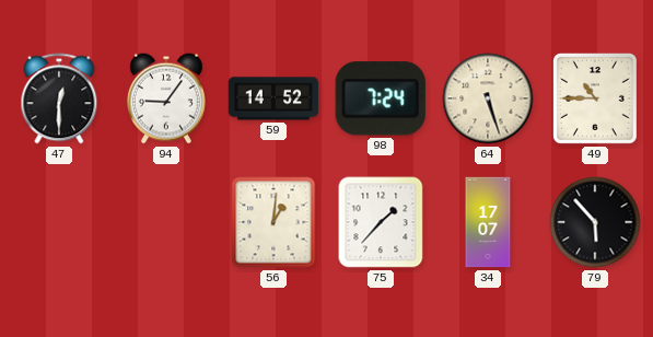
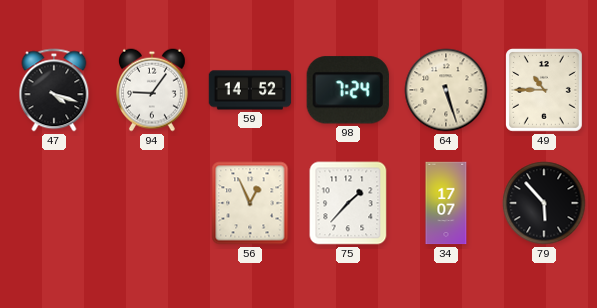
47: 12:30 -> 4:18
56: 1:01 -> 12:56
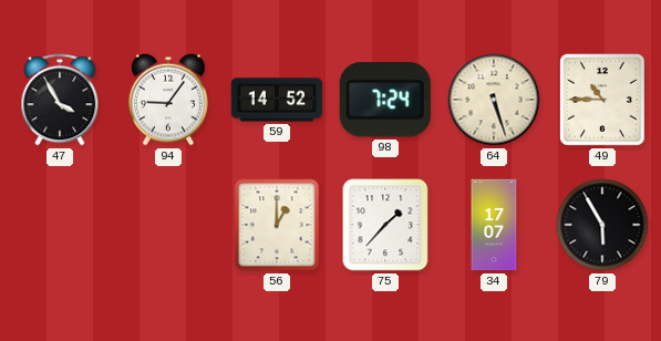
47: 4:18 -> 3:55
56: 12:56 -> 1:00
79: 5:53 -> 5:55
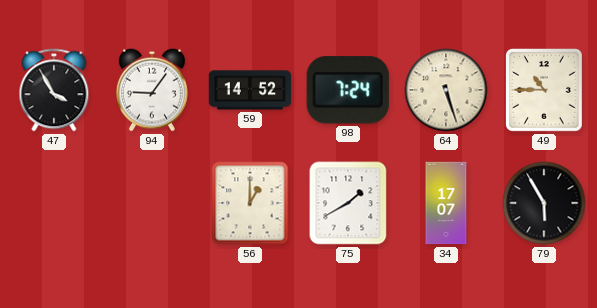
75: 1:37 -> 1:40
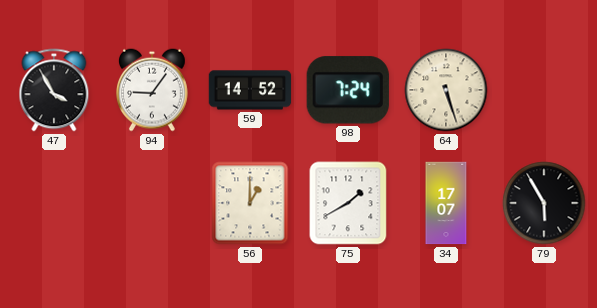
49: 10:45 -> none
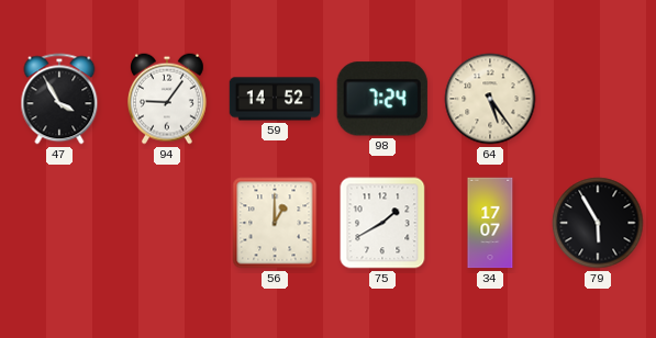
64: 5:27 -> 5:24
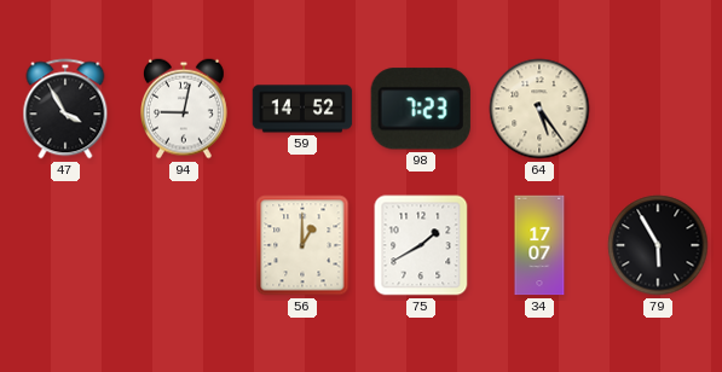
94: 9:06 -> 9:02
98: 7:24 -> 7:23
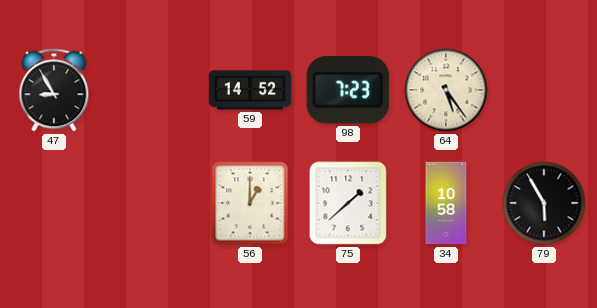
47: 3:55 -> 8:55
94: 9:02 -> none
75: 1:40 -> 1:38
34: 17:07 -> 10:58
